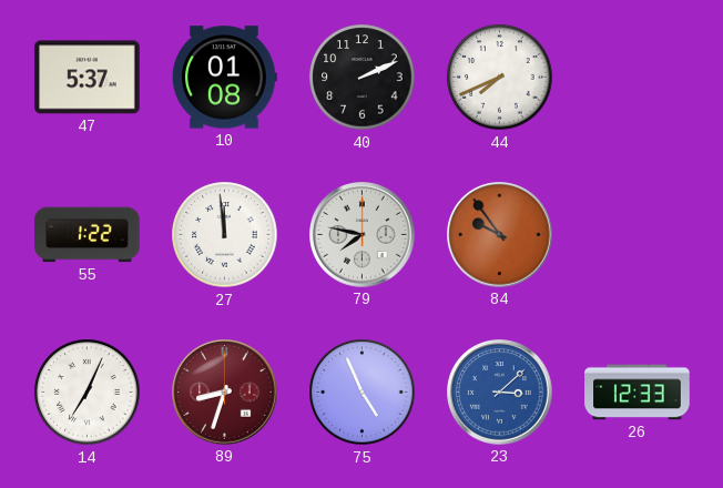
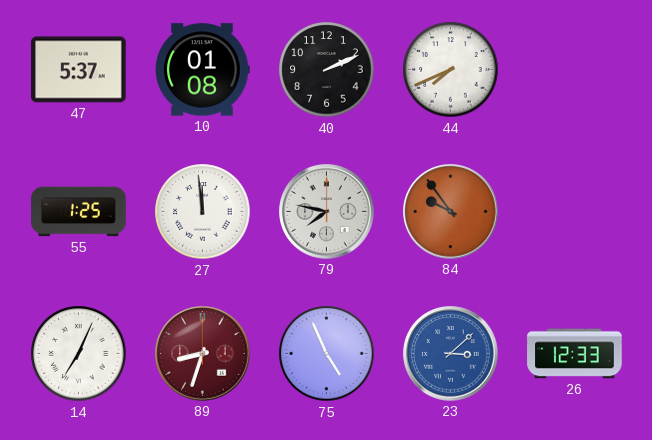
55: 1:22 -> 1:25
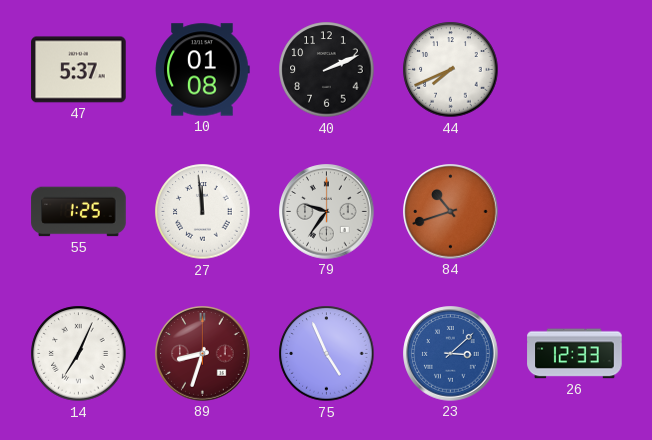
79: 7:47 -> 9:36
84: 9:54 -> 10:42
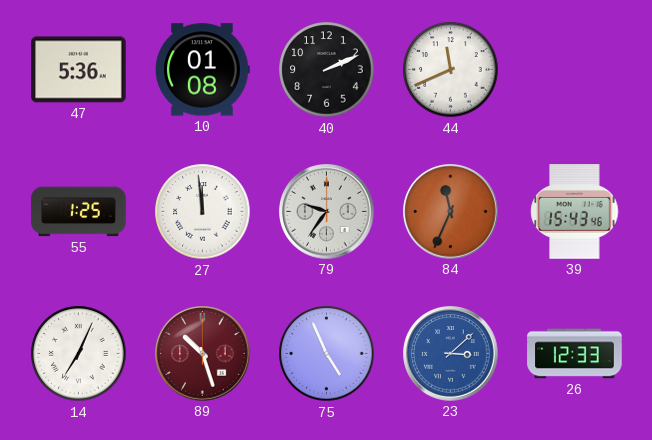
47: 5:37 -> 5:36
44: 7:41 -> 11:41
84: 10:42 -> 11:34
39: none -> 15:43
89: 8:33 -> 10:27
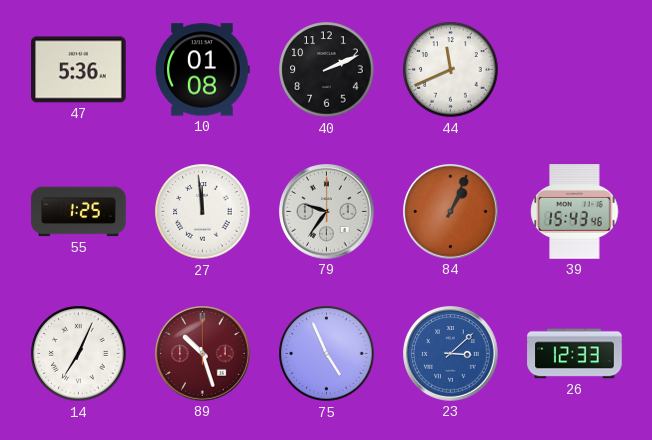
84: 11:34 -> 1:04
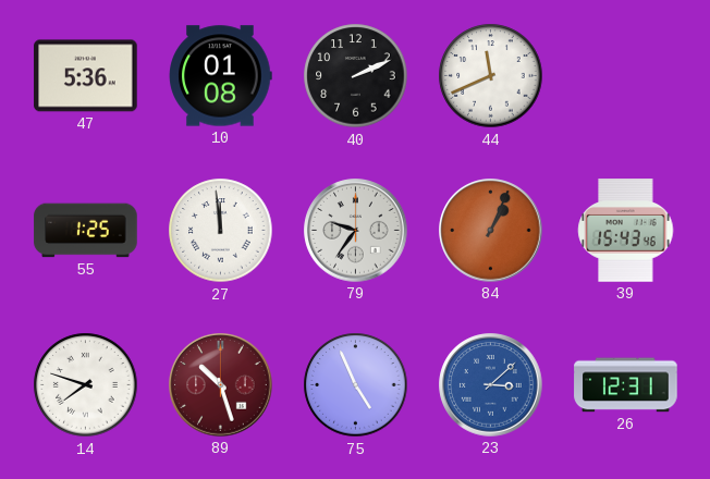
14: 7:04 -> 7:48
26: 12:33 -> 12:31
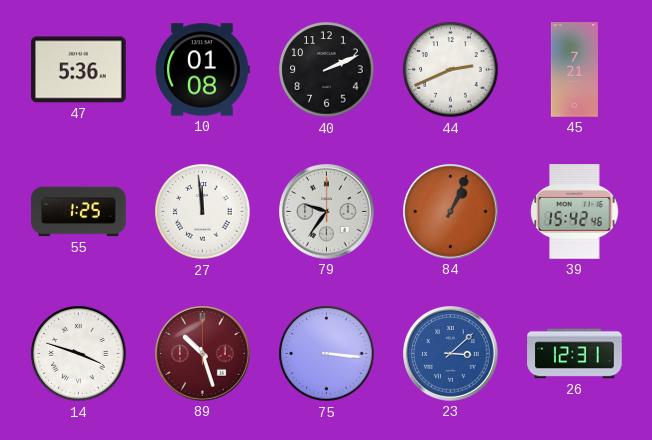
44: 11:41 -> 2:41
45: none -> 7:21
39: 15:43 -> 15:42
14: 7:48 -> 3:48
75: 4:56 -> 3:16
